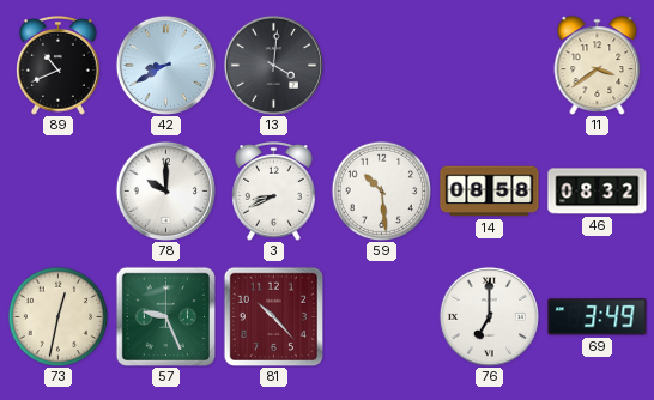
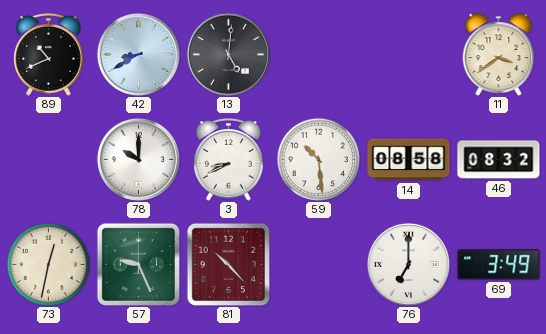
13: 4:01 -> 5:01
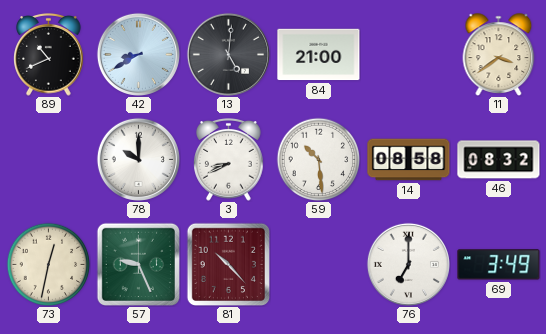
84: none -> 21:00
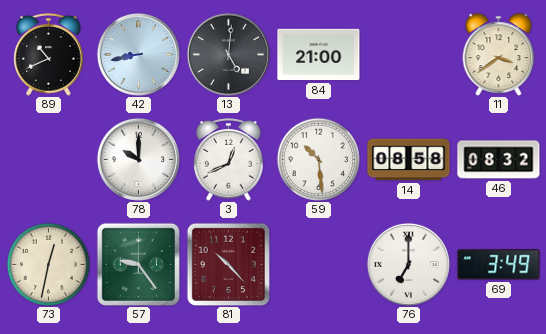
42: 8:40 -> 8:43
3: 8:41 -> 12:41
57: 9:26 -> 9:24
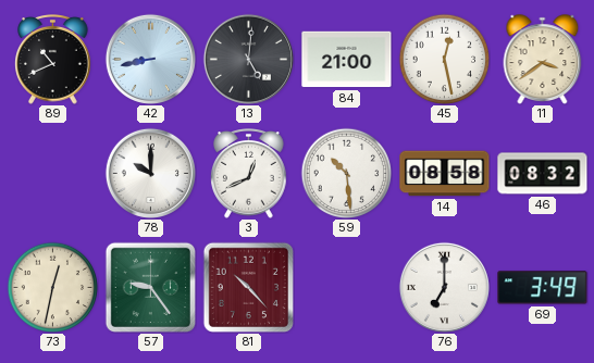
45: none -> 12:28
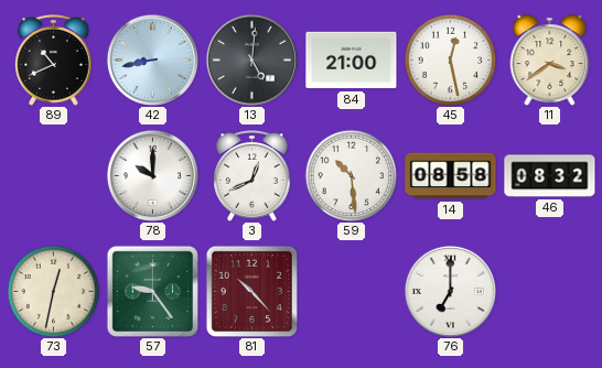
69: 3:49 -> none
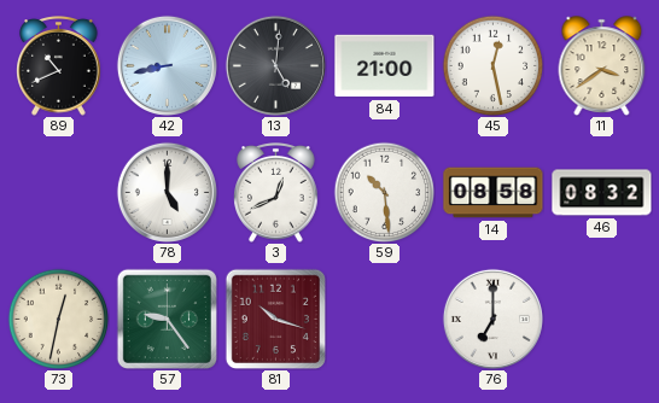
78: 10:00 -> 5:00
81: 10:23 -> 10:18
